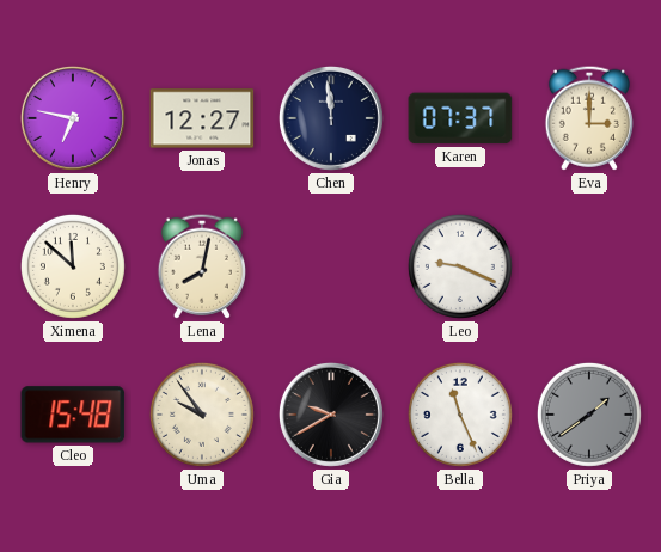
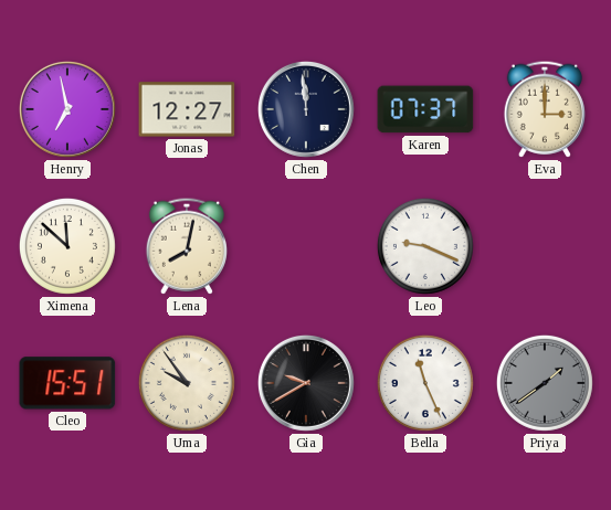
Henry: 6:47 -> 6:58
Cleo: 15:48 -> 15:51
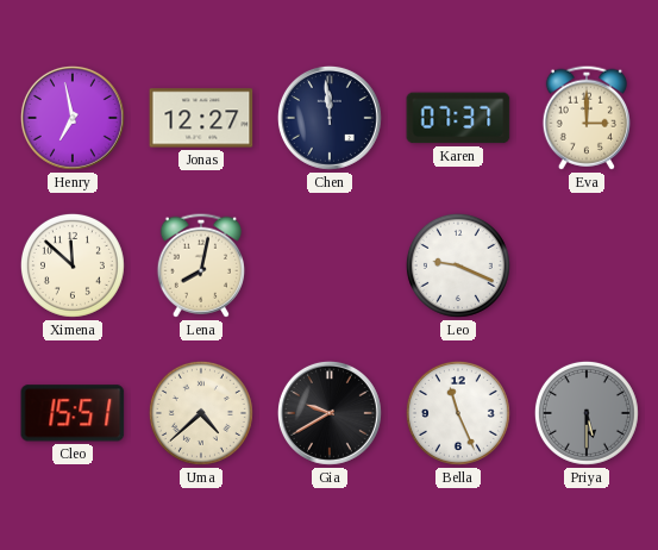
Uma: 9:54 -> 4:38
Priya: 1:39 -> 5:30
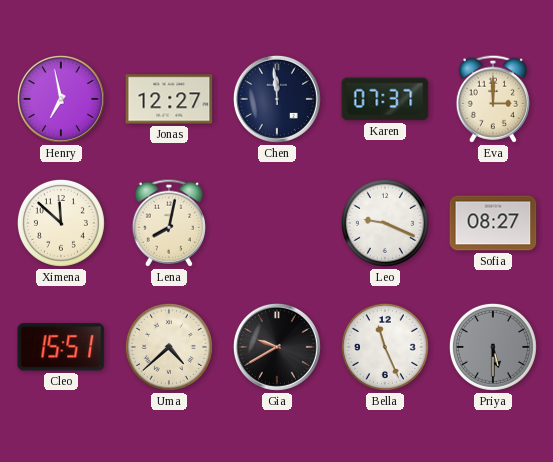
Sofia: none -> 08:27
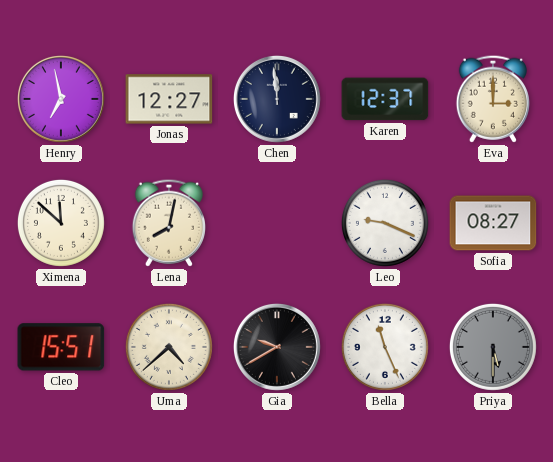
Karen: 07:37 -> 12:37
